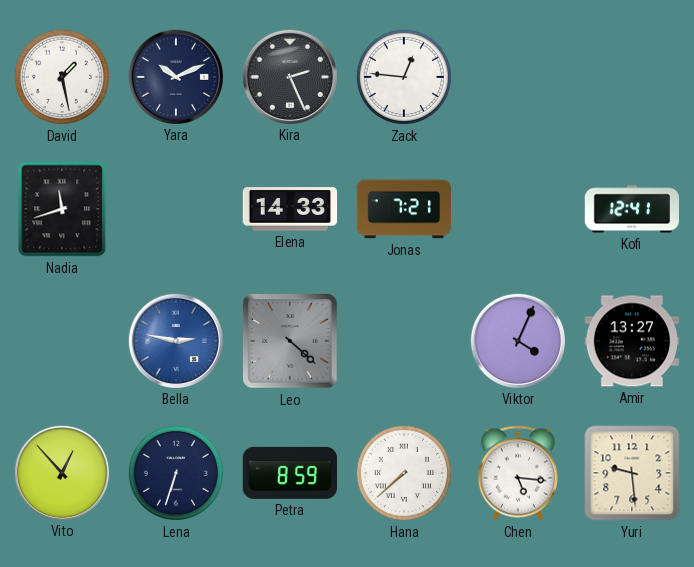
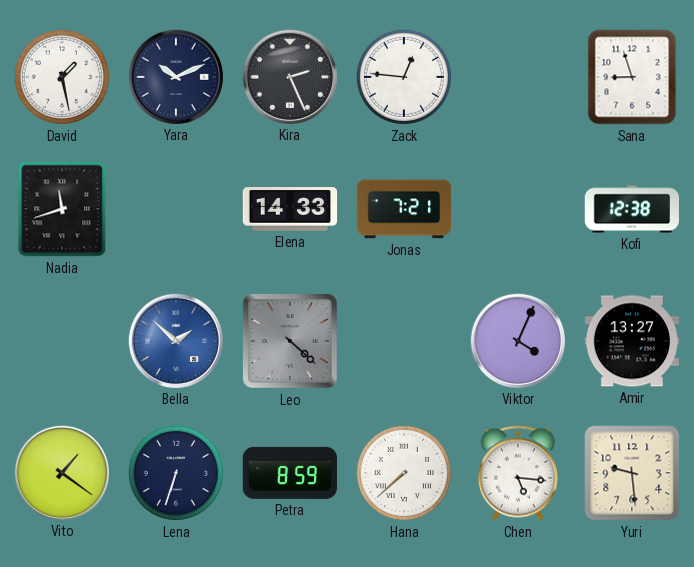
Sana: none -> 8:57
Kofi: 12:41 -> 12:38
Bella: 2:47 -> 1:52
Vito: 12:53 -> 1:21
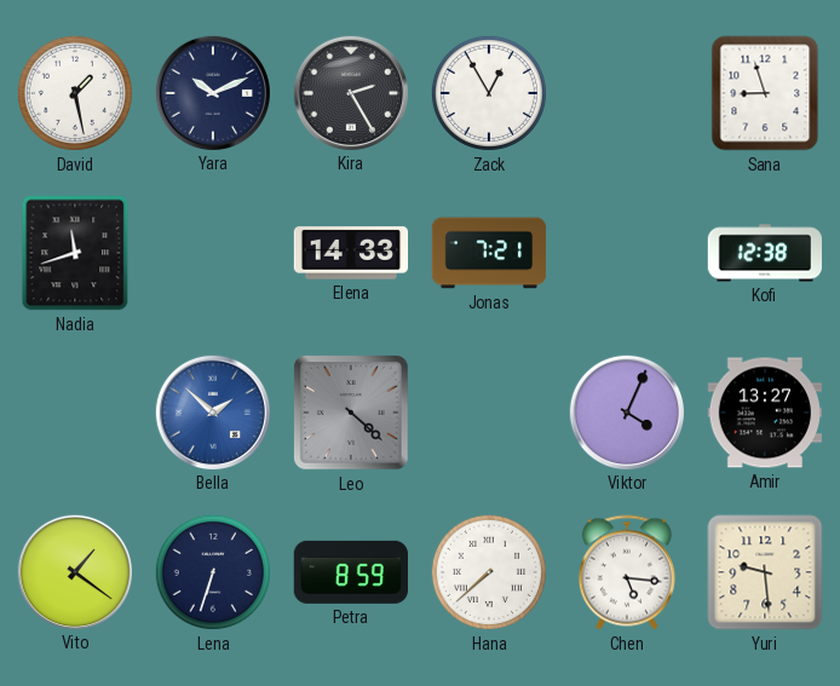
Kira: 2:26 -> 2:25
Zack: 12:46 -> 12:55
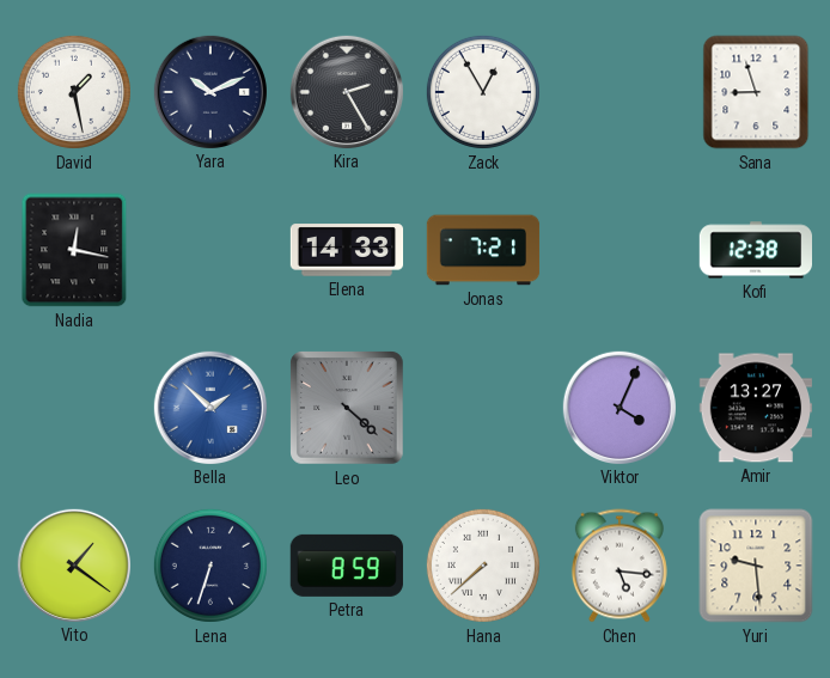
Nadia: 11:42 -> 12:17
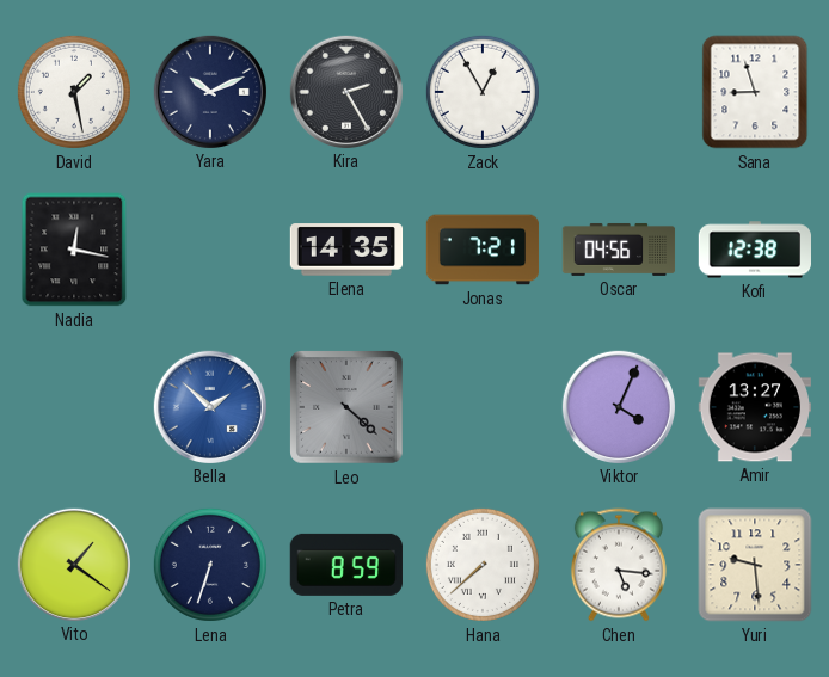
Elena: 14:33 -> 14:35
Oscar: none -> 04:56
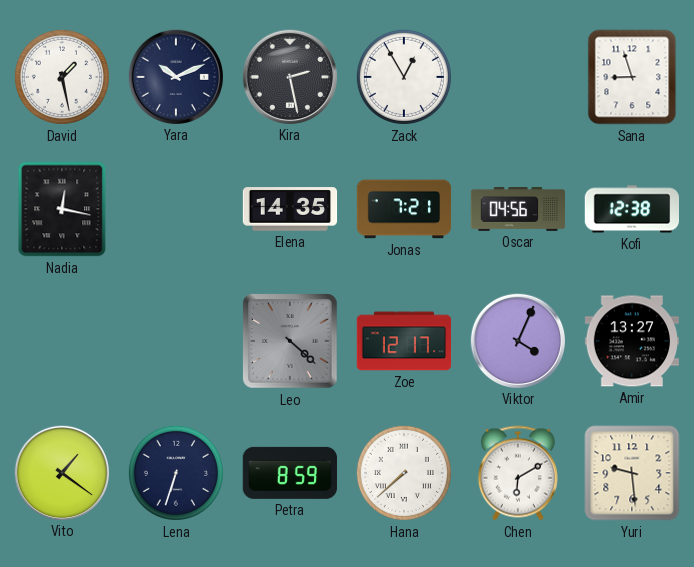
Kira: 2:25 -> 2:28
Bella: 1:52 -> none
Zoe: none -> 12:17
Chen: 5:16 -> 6:10
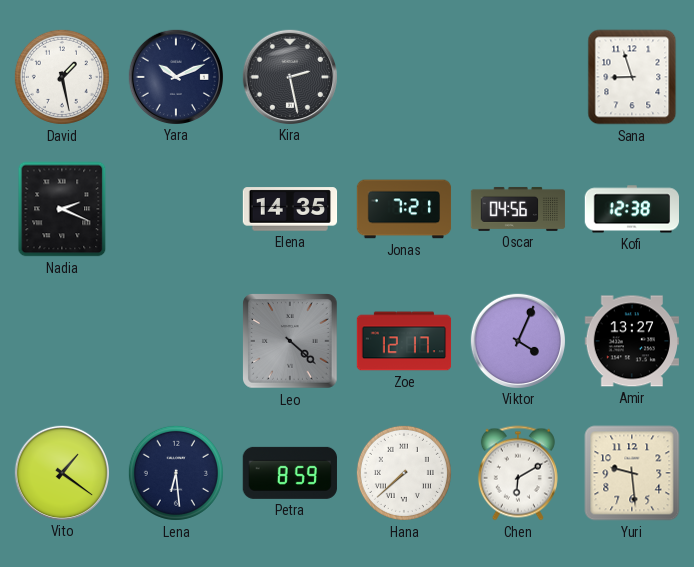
Zack: 12:55 -> none
Nadia: 12:17 -> 2:19
Lena: 6:33 -> 6:29
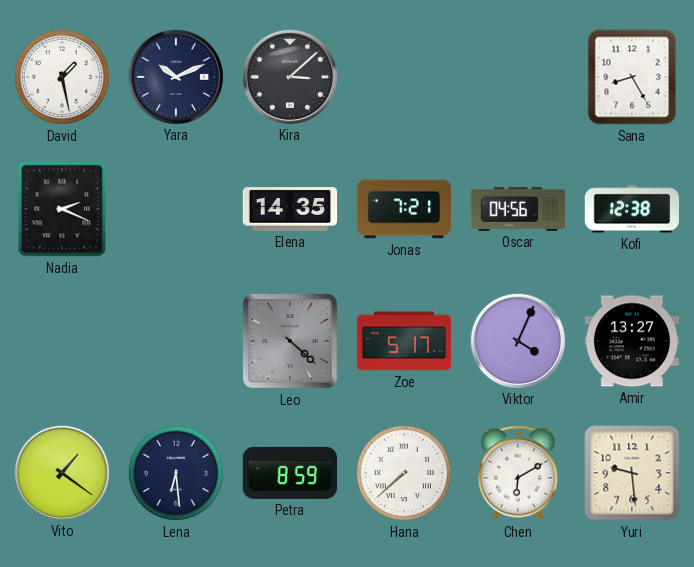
Kira: 2:28 -> 3:08
Sana: 8:57 -> 8:25
Zoe: 12:17 -> 5:17
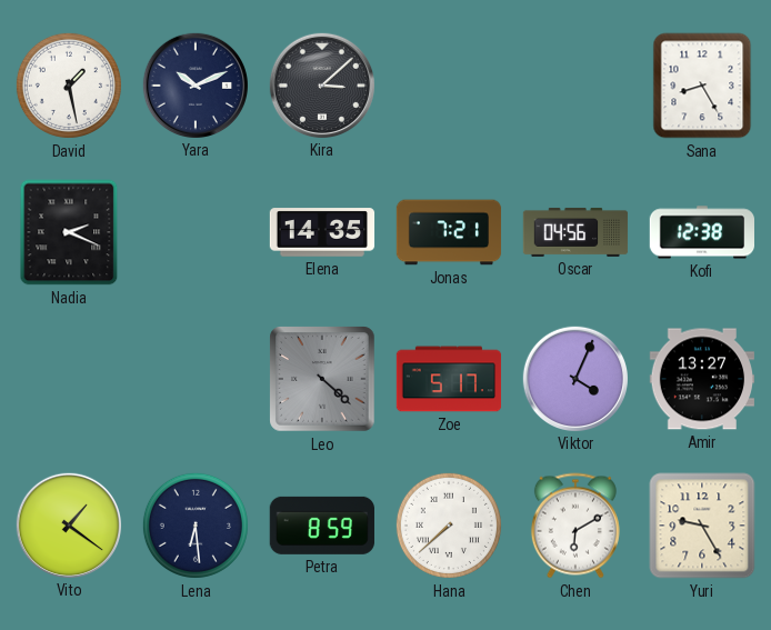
Yuri: 9:29 -> 9:25
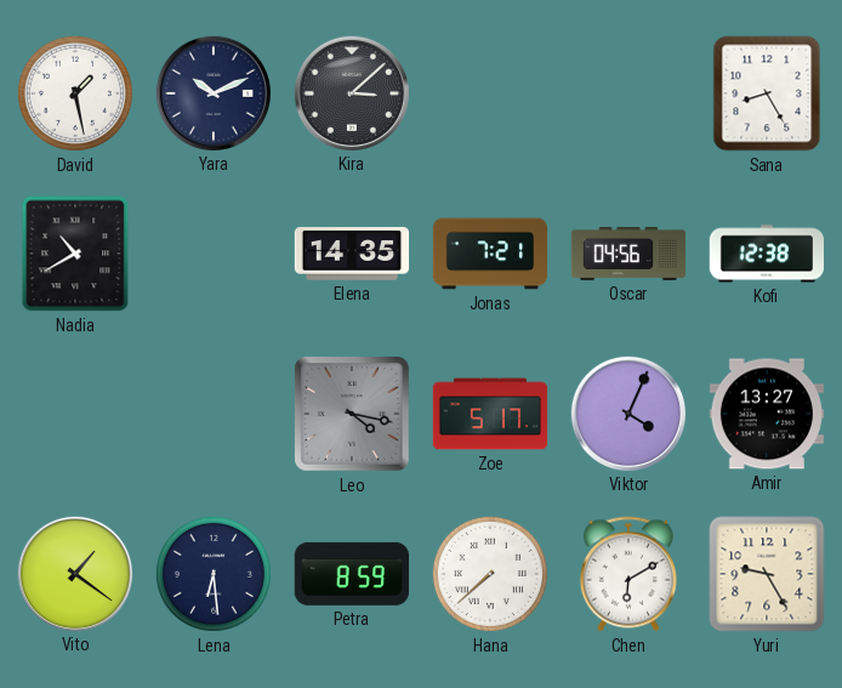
Nadia: 2:19 -> 10:40
Leo: 4:22 -> 4:17
